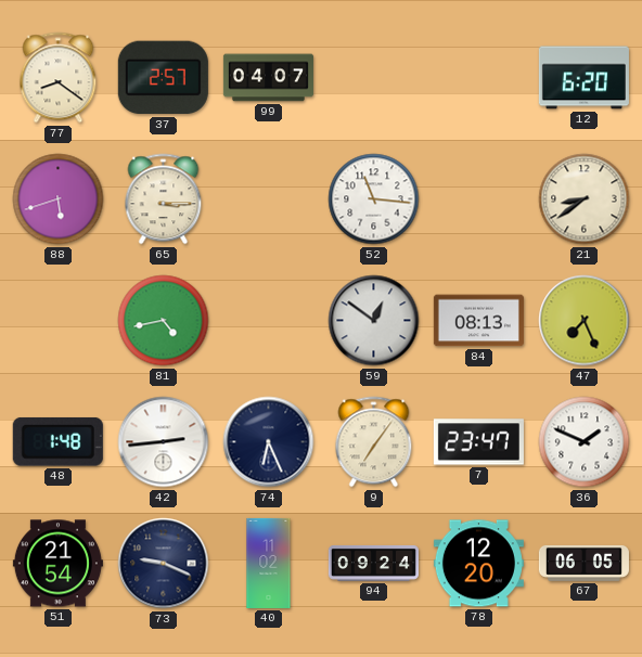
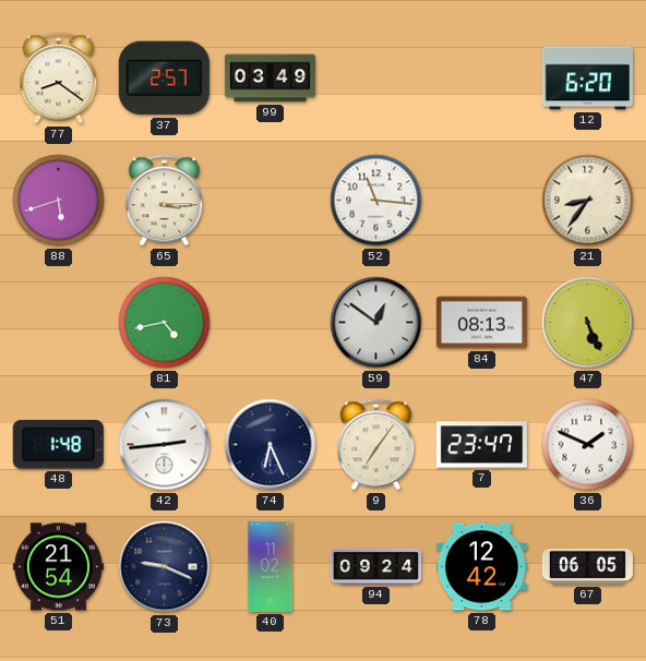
99: 04:07 -> 03:49
21: 8:39 -> 8:36
47: 7:26 -> 5:26
78: 12:20 -> 12:42
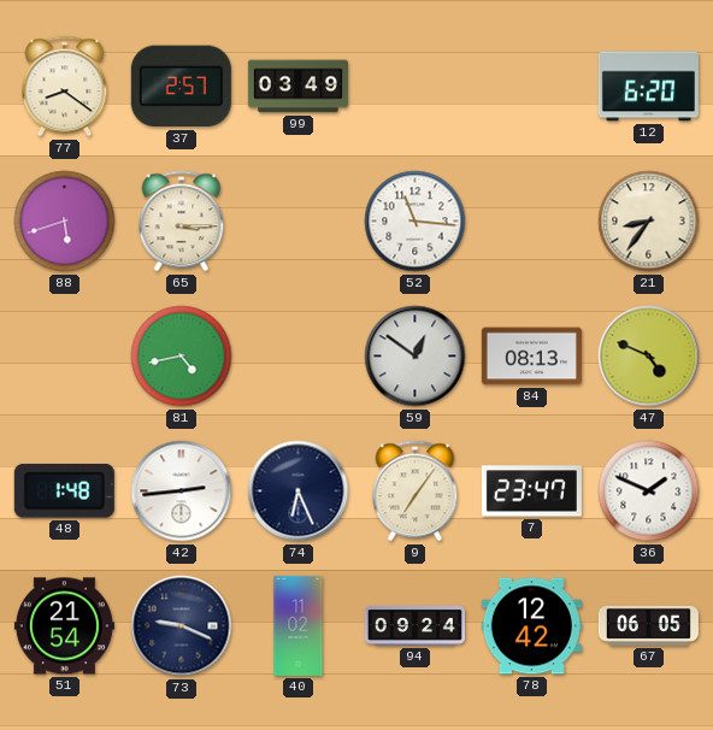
47: 5:26 -> 4:49
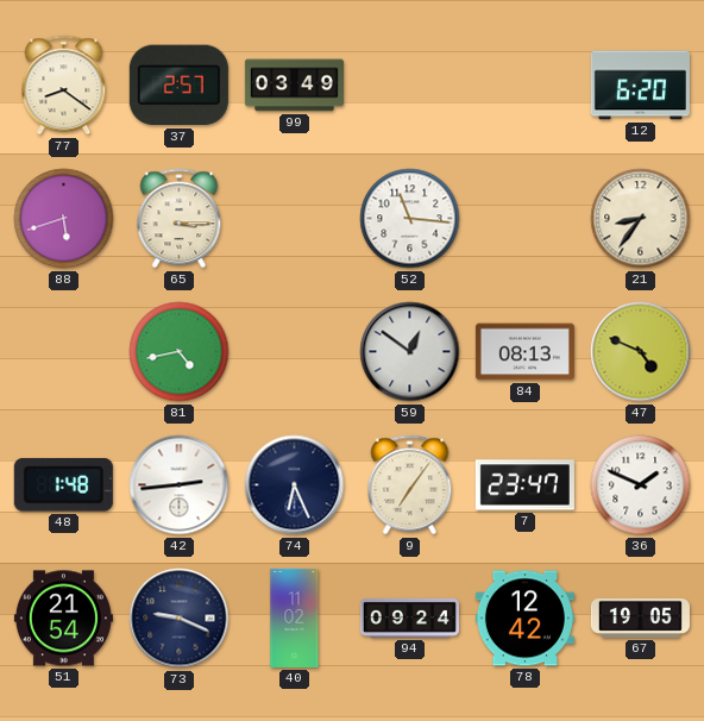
67: 06:05 -> 19:05
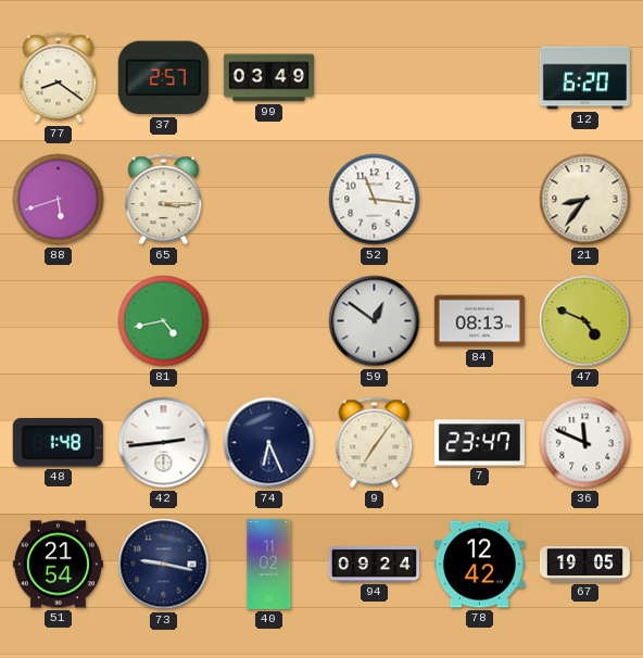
36: 1:49 -> 11:49
73: 9:19 -> 9:17
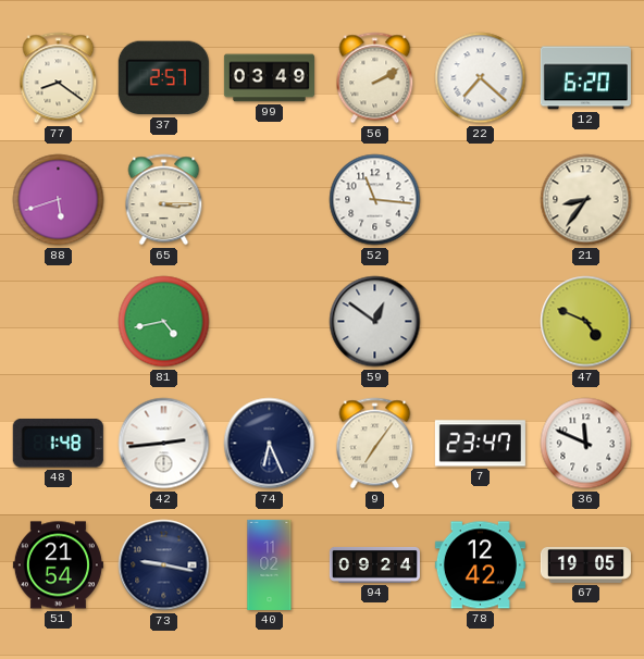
56: none -> 2:10
22: none -> 7:22
84: 08:13 -> none
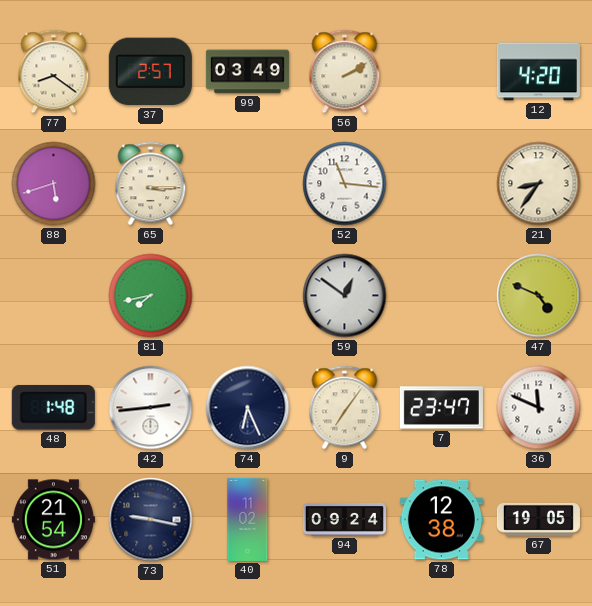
22: 7:22 -> none
12: 6:20 -> 4:20
81: 4:43 -> 7:43
78: 12:42 -> 12:38
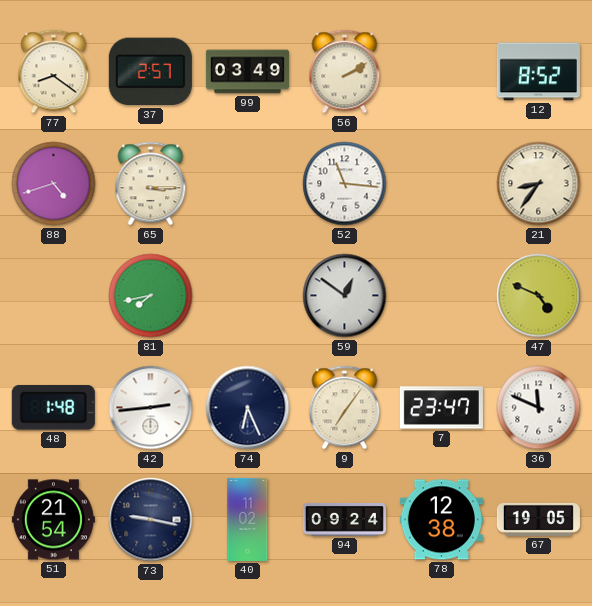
12: 4:20 -> 8:52
88: 5:42 -> 4:42
